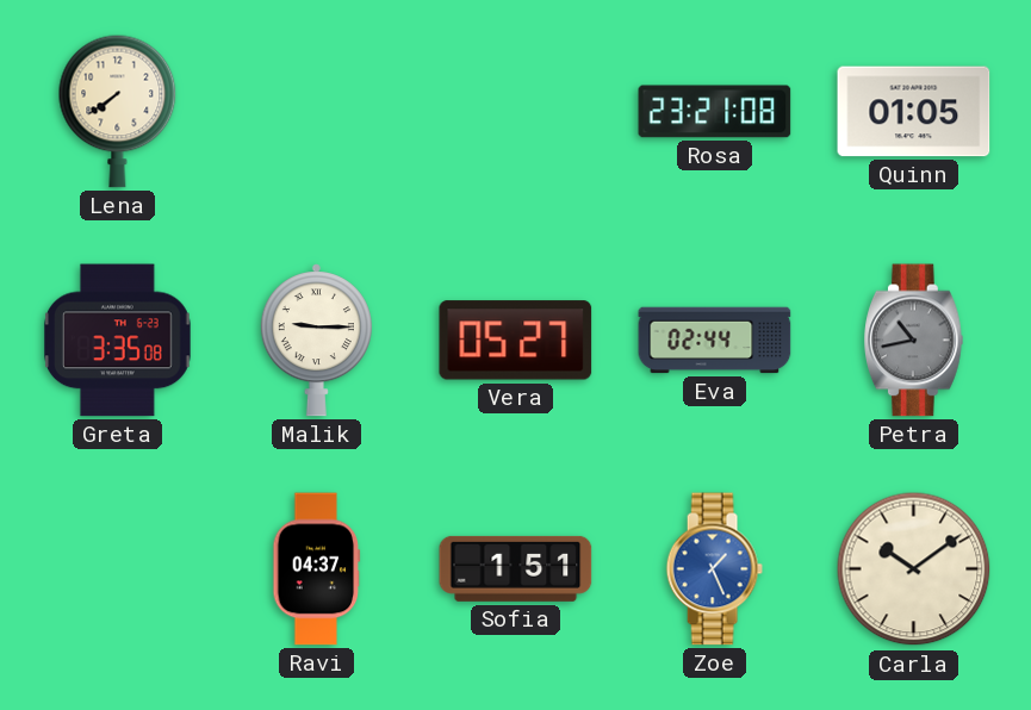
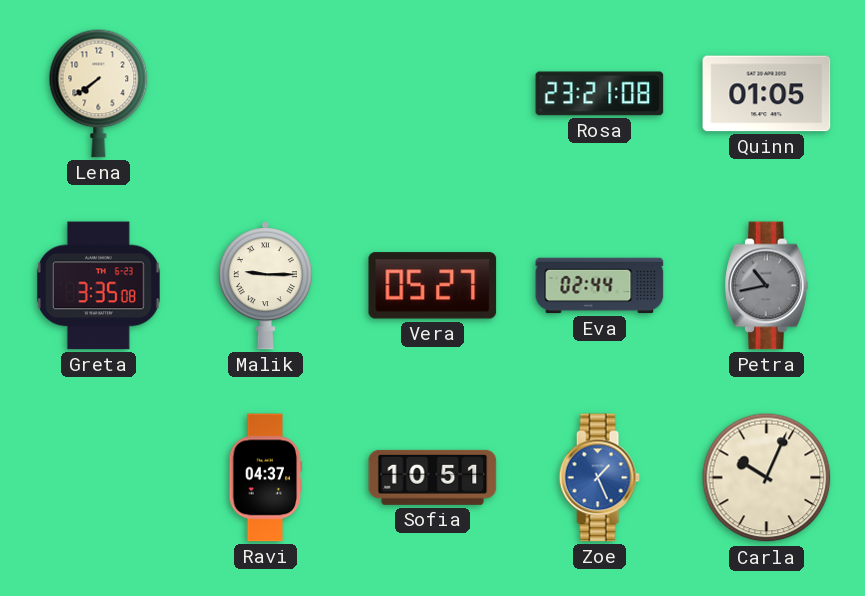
Sofia: 1:51 -> 10:51
Carla: 10:09 -> 10:04
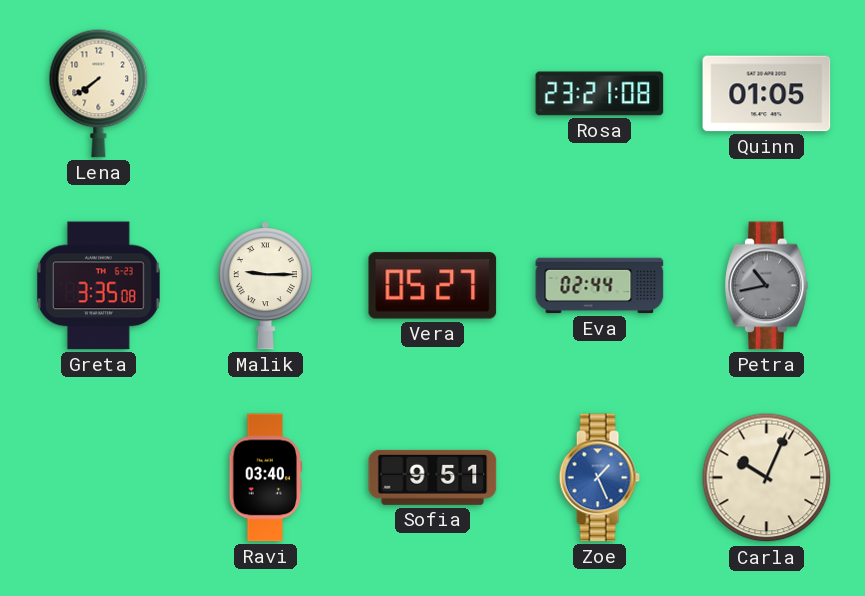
Ravi: 04:37 -> 03:40
Sofia: 10:51 -> 9:51
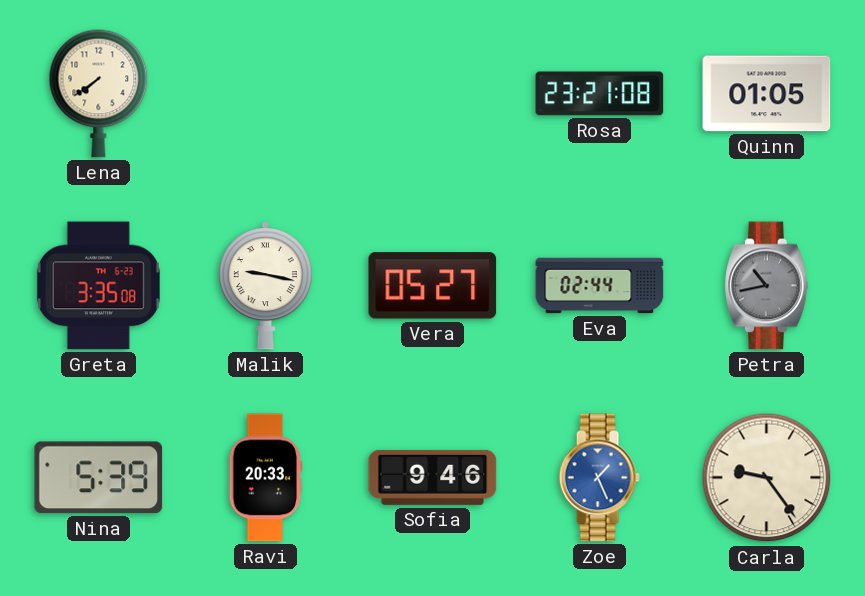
Malik: 9:15 -> 9:17
Nina: none -> 5:39
Ravi: 03:40 -> 20:33
Sofia: 9:51 -> 9:46
Carla: 10:04 -> 9:24
